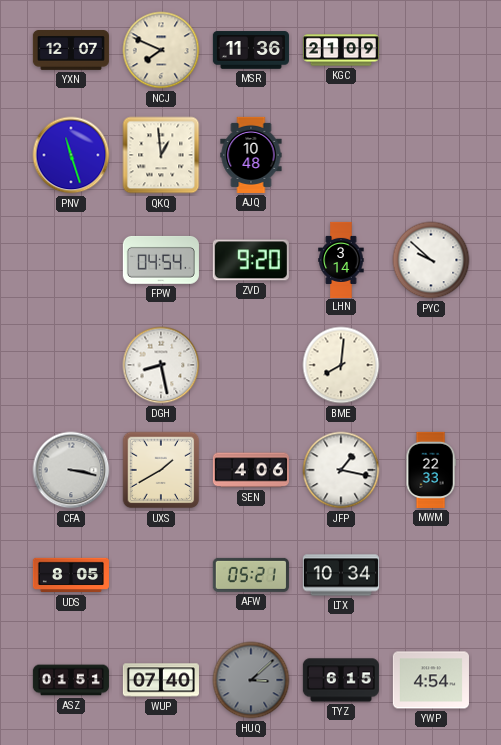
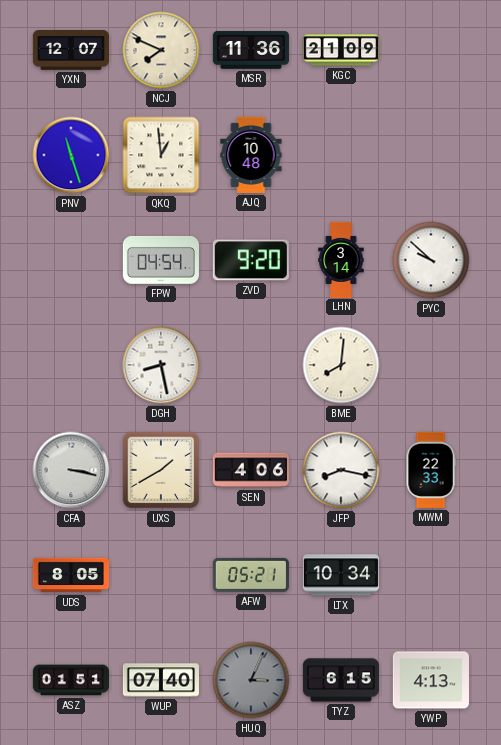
JFP: 1:17 -> 8:17
HUQ: 3:08 -> 3:04
YWP: 4:54 -> 4:13
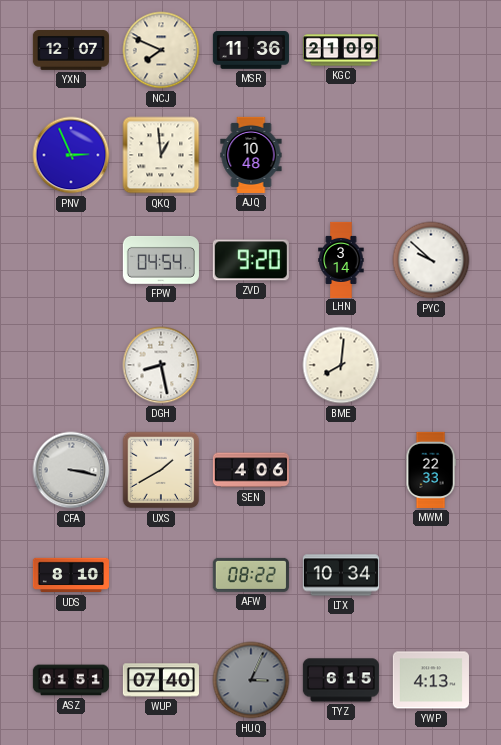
PNV: 11:27 -> 2:56
JFP: 8:17 -> none
UDS: 8:05 -> 8:10
AFW: 05:21 -> 08:22
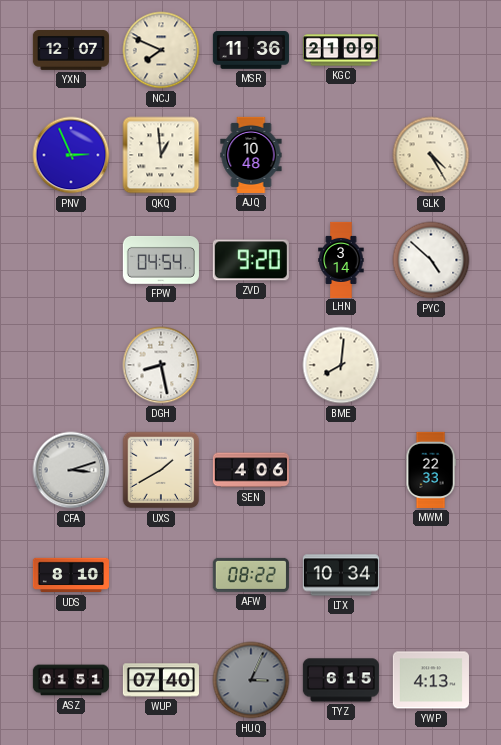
GLK: none -> 4:25
PYC: 9:52 -> 4:52
CFA: 3:17 -> 3:12
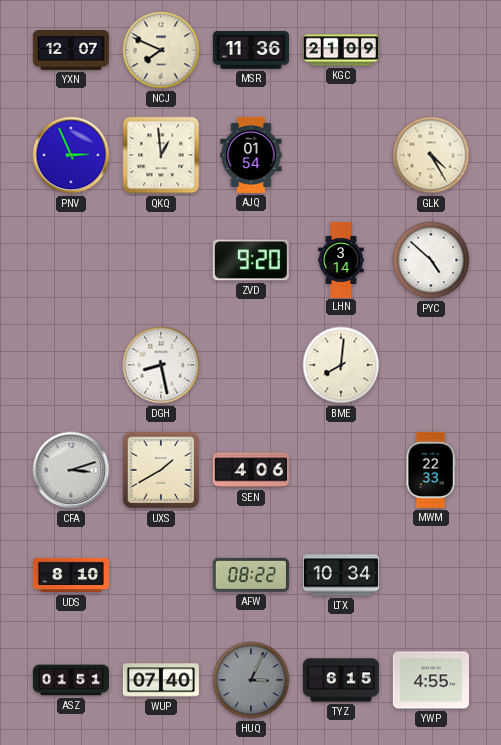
AJQ: 10:48 -> 01:54
FPW: 04:54 -> none
YWP: 4:13 -> 4:55
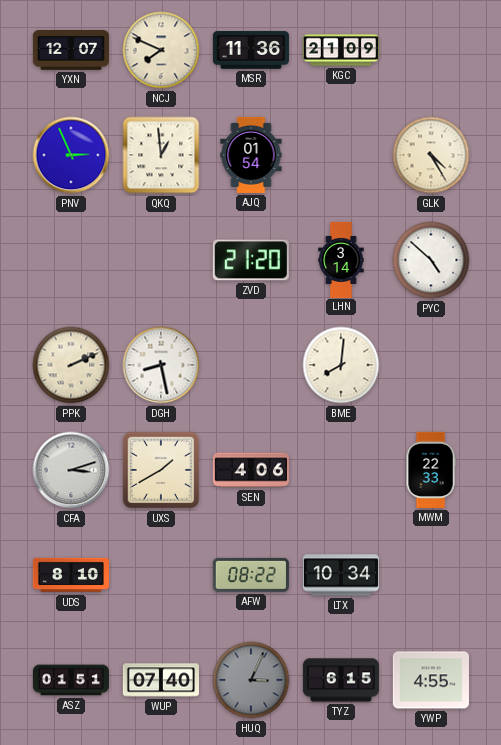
ZVD: 9:20 -> 21:20
PPK: none -> 2:11
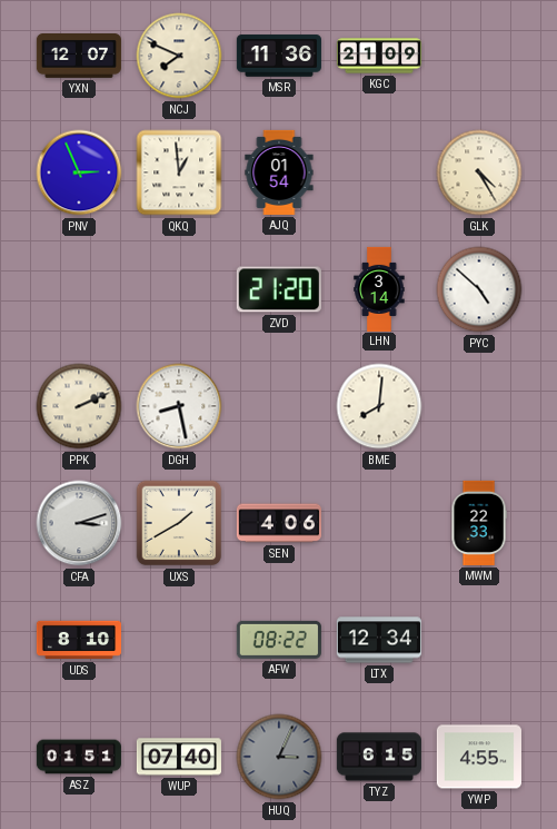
LTX: 10:34 -> 12:34
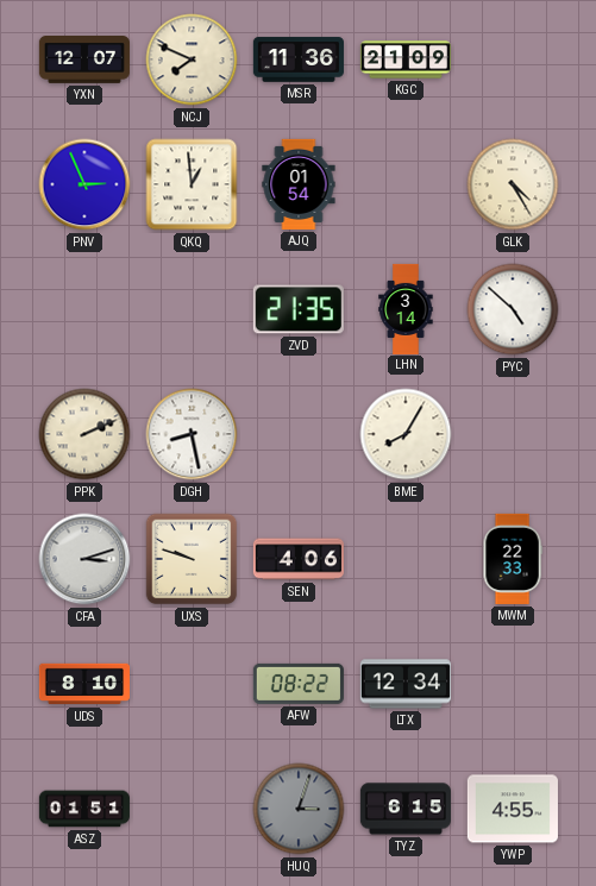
ZVD: 21:20 -> 21:35
BME: 8:01 -> 8:05
UXS: 1:40 -> 9:48
WUP: 07:40 -> none
HUQ: 3:04 -> 3:03
